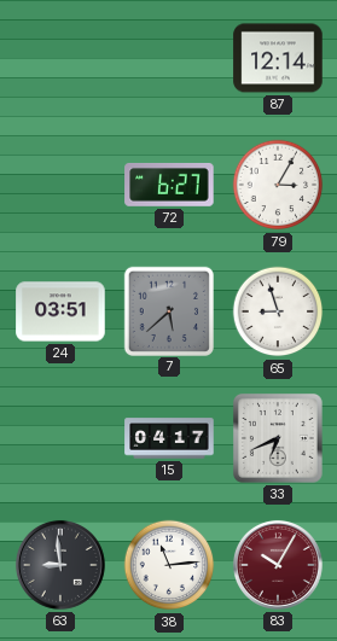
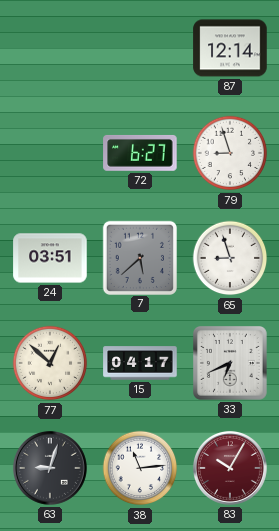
79: 3:05 -> 8:57
77: none -> 12:52
63: 8:59 -> 9:03
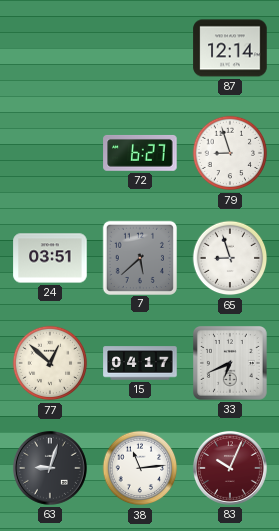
83: 10:05 -> 10:04
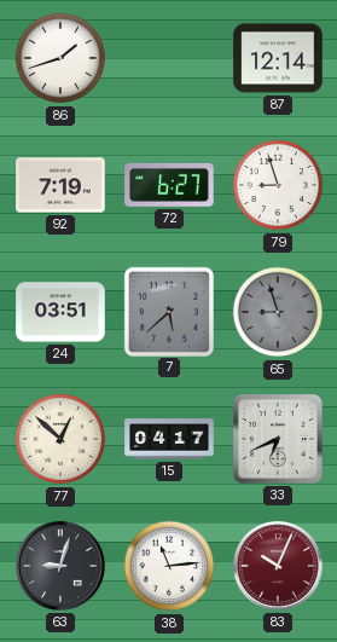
86: none -> 1:42
92: none -> 7:19
65 dial: white -> grey
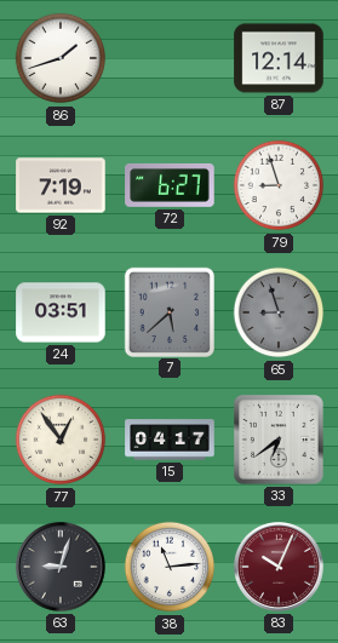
77: 12:52 -> 12:54
33: 6:41 -> 6:39
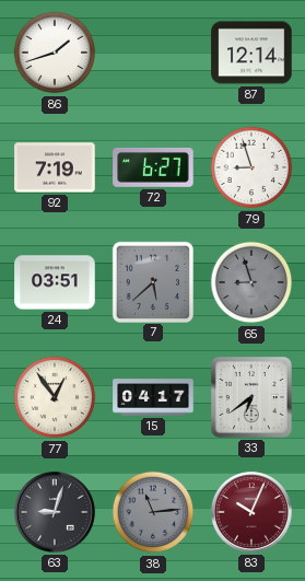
38 dial: white -> grey
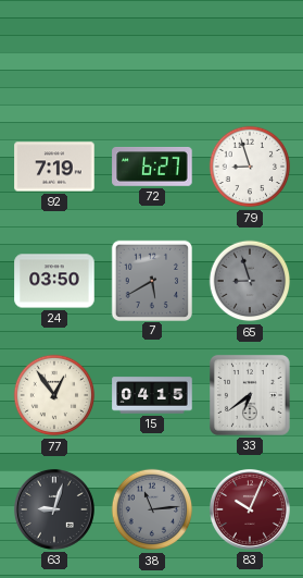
86: 1:42 -> none
87: 12:14 -> none
24: 03:51 -> 03:50
7: 5:38 -> 5:40
15: 04:17 -> 04:15
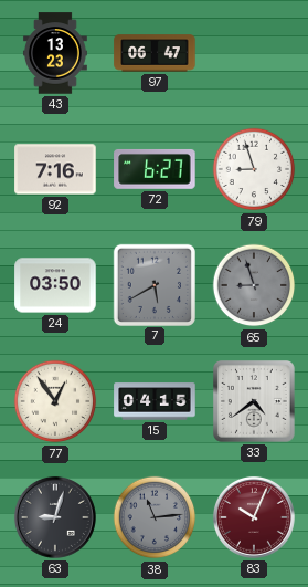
43: none -> 13:23
97: none -> 06:47
92: 7:19 -> 7:16
33: 6:39 -> 4:39
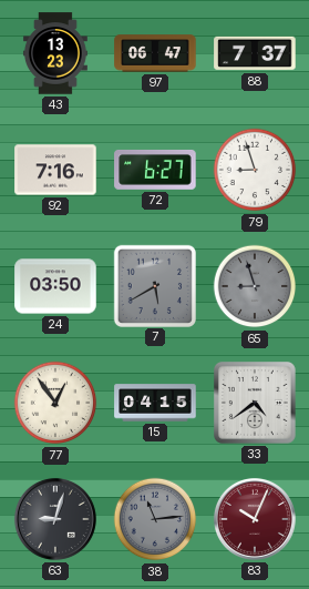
88: none -> 7:37
